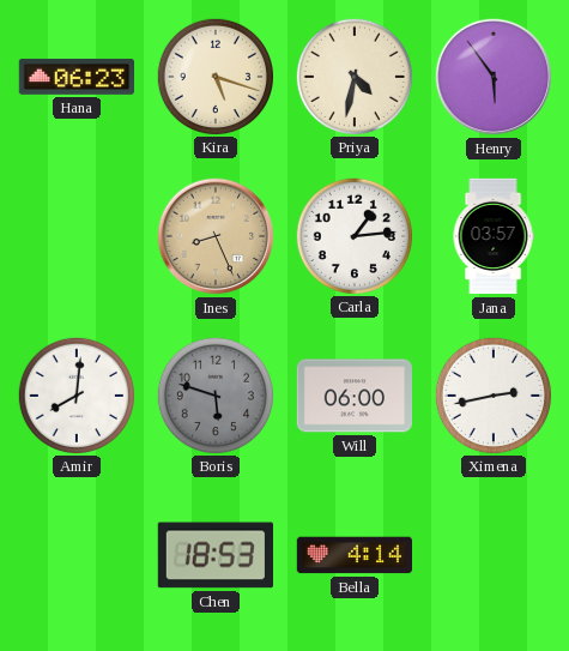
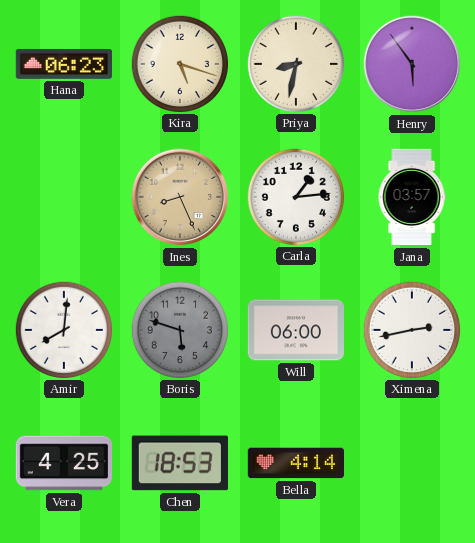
Priya: 4:32 -> 8:32
Vera: none -> 4:25
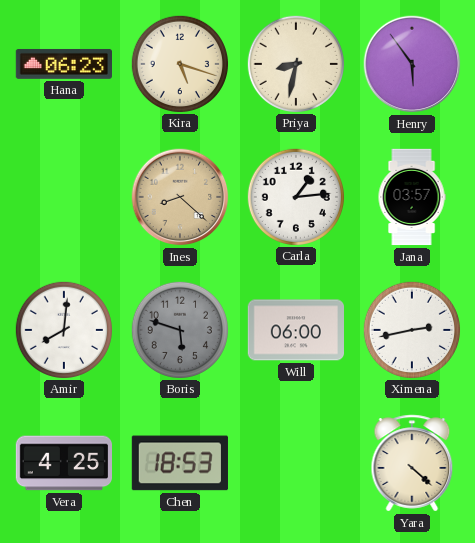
Ines: 8:26 -> 8:22
Bella: 4:14 -> none
Yara: none -> 4:22
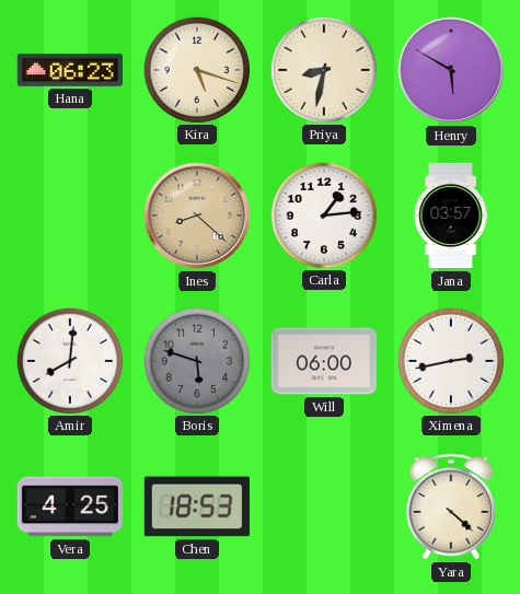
Henry: 5:54 -> 5:50
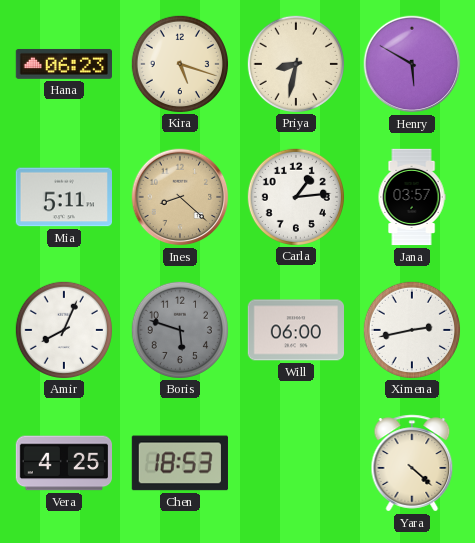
Mia: none -> 5:11
Amir: 8:01 -> 8:04
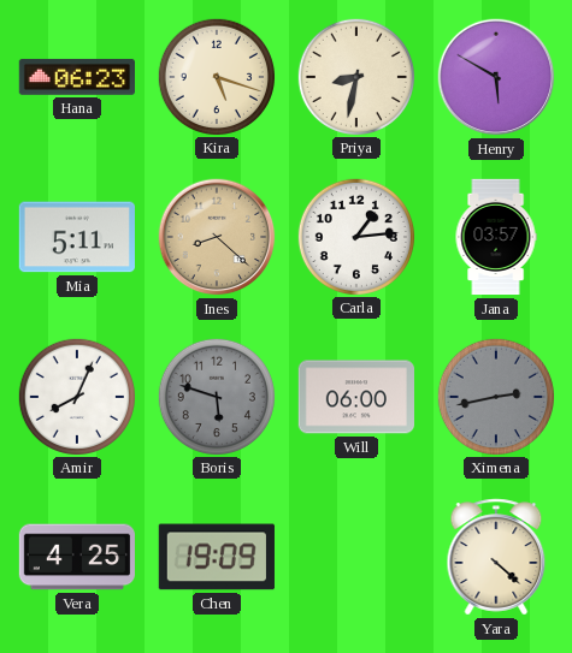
Ximena dial: white -> grey
Chen: 18:53 -> 19:09
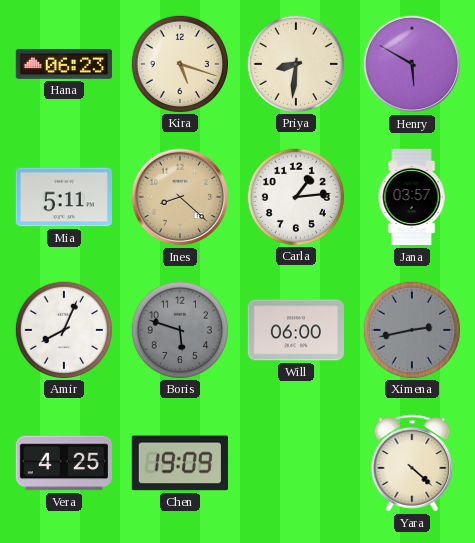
Priya: 8:32 -> 8:31
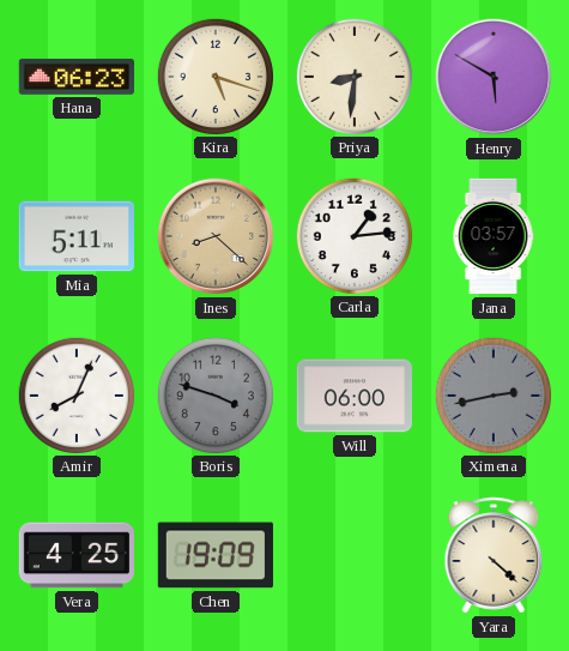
Boris: 5:48 -> 3:48
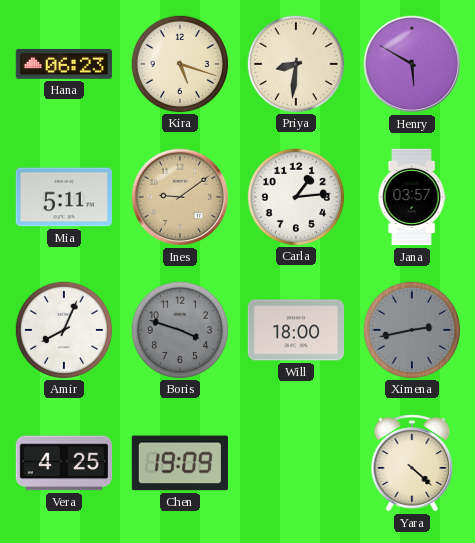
Ines: 8:22 -> 9:09
Will: 06:00 -> 18:00
